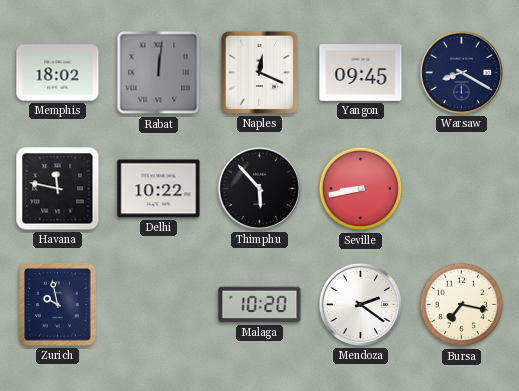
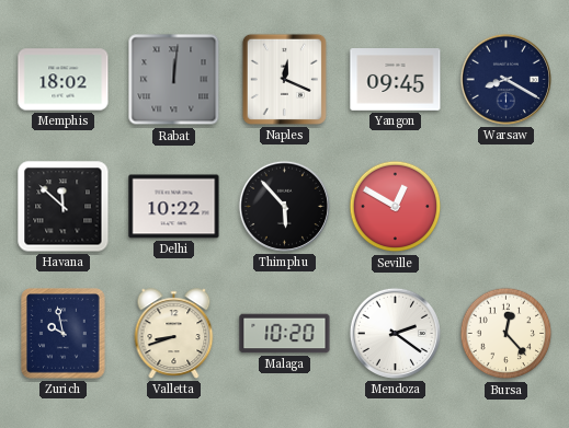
Havana: 11:47 -> 11:52
Seville: 8:43 -> 12:50
Valletta: none -> 8:42
Bursa: 7:17 -> 12:23
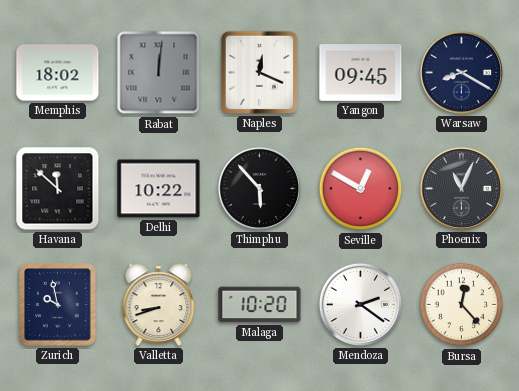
Phoenix: none -> 11:04
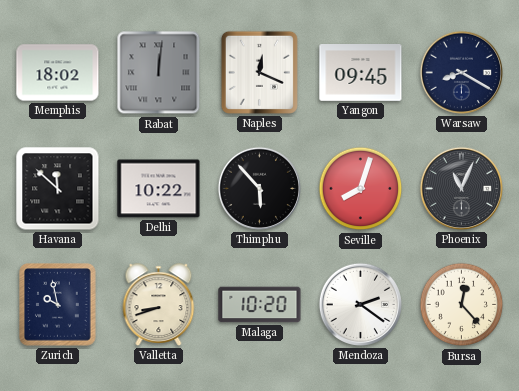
Seville: 12:50 -> 8:03
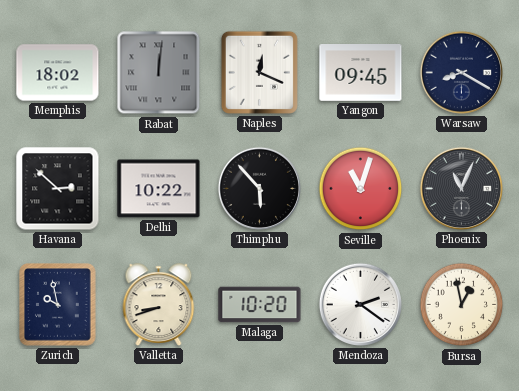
Havana: 11:52 -> 2:52
Seville: 8:03 -> 11:03
Bursa: 12:23 -> 12:58
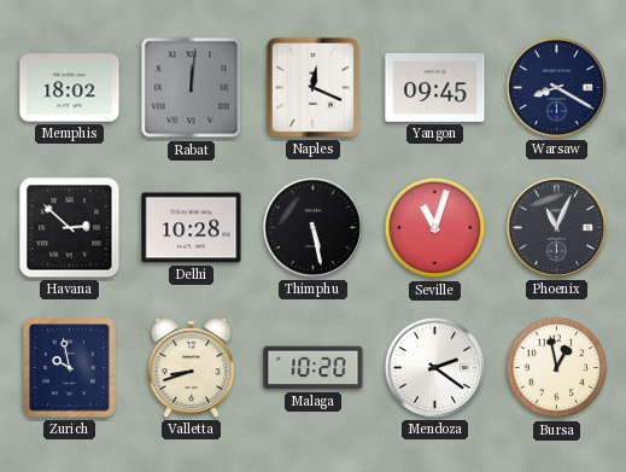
Delhi: 10:22 -> 10:28
Thimphu: 5:53 -> 5:28
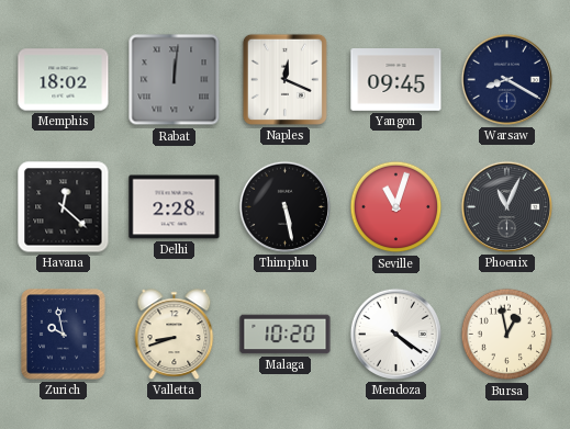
Havana: 2:52 -> 12:22
Delhi: 10:28 -> 2:28
Mendoza: 2:21 -> 4:21
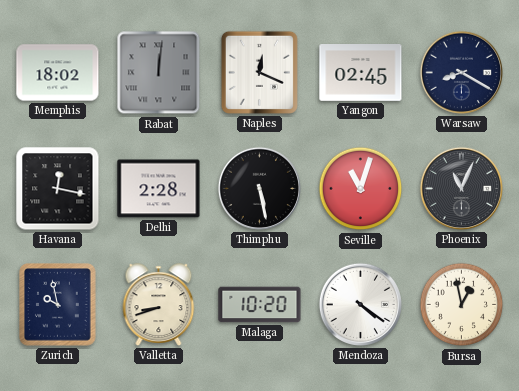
Yangon: 09:45 -> 02:45
Havana: 12:22 -> 12:17
